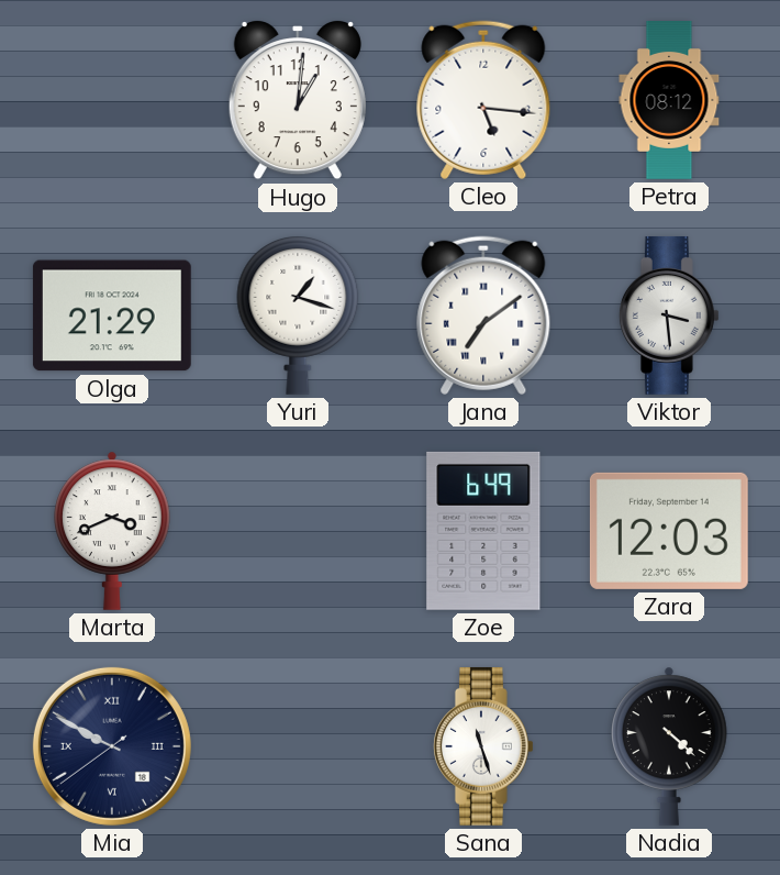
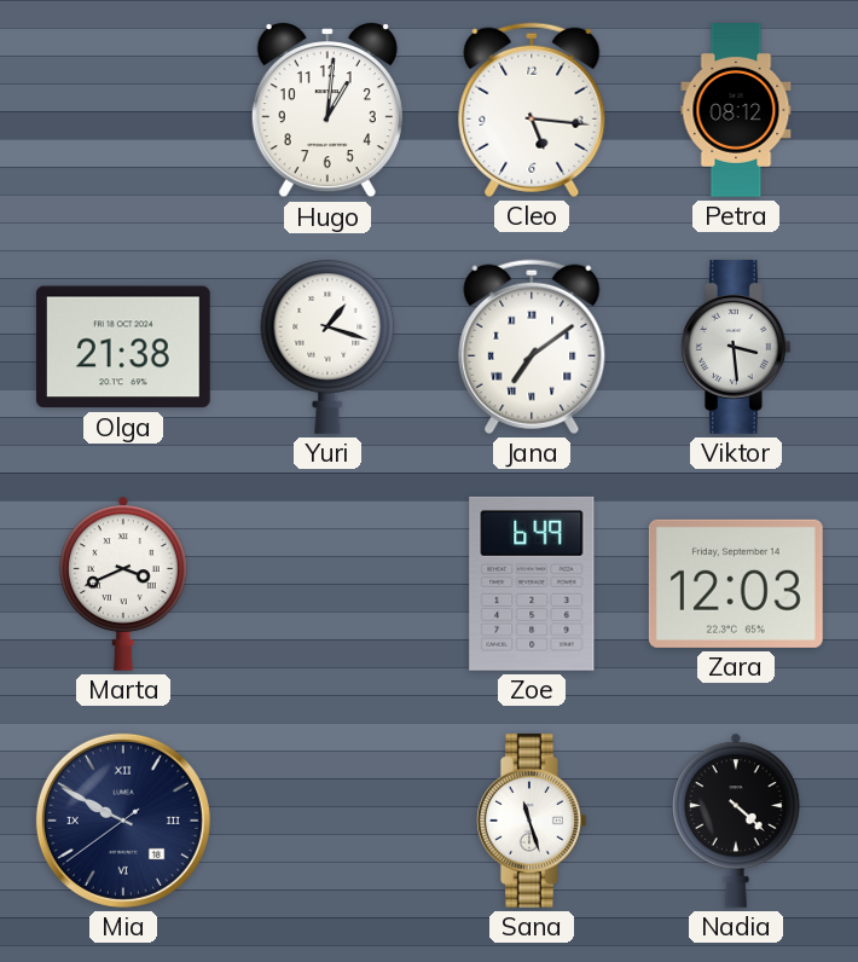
Olga: 21:29 -> 21:38
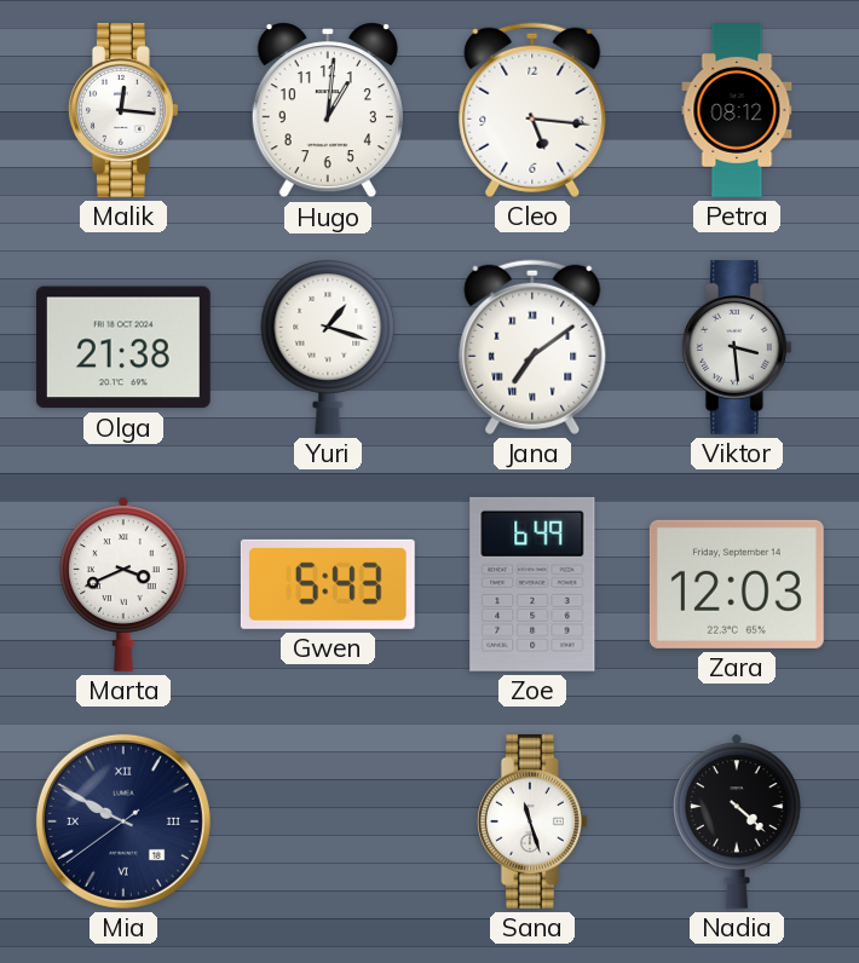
Malik: none -> 12:16
Gwen: none -> 5:43
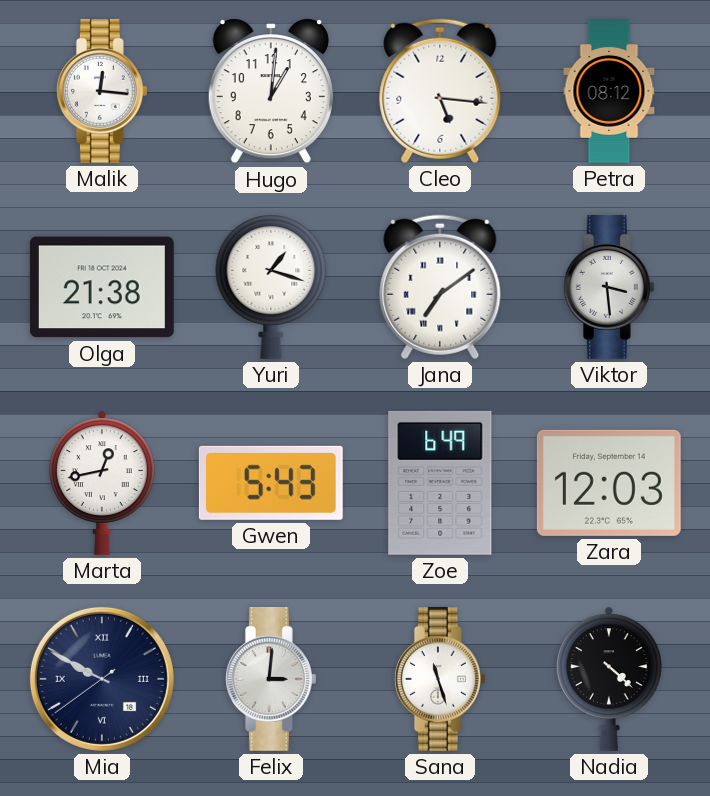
Marta: 3:41 -> 12:43
Felix: none -> 3:01
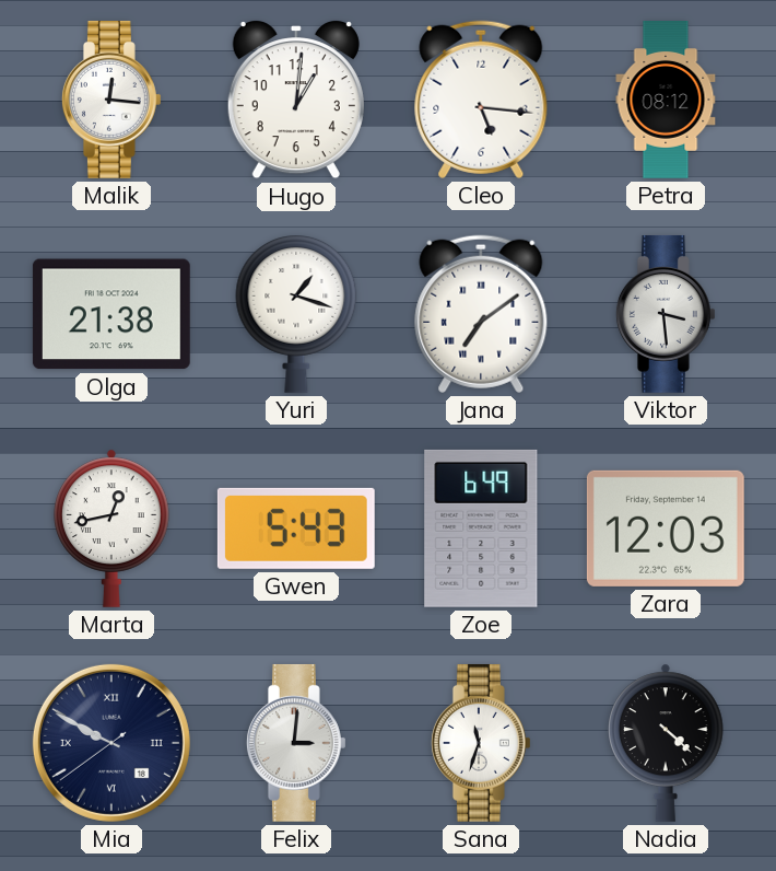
Sana: 11:27 -> 11:33
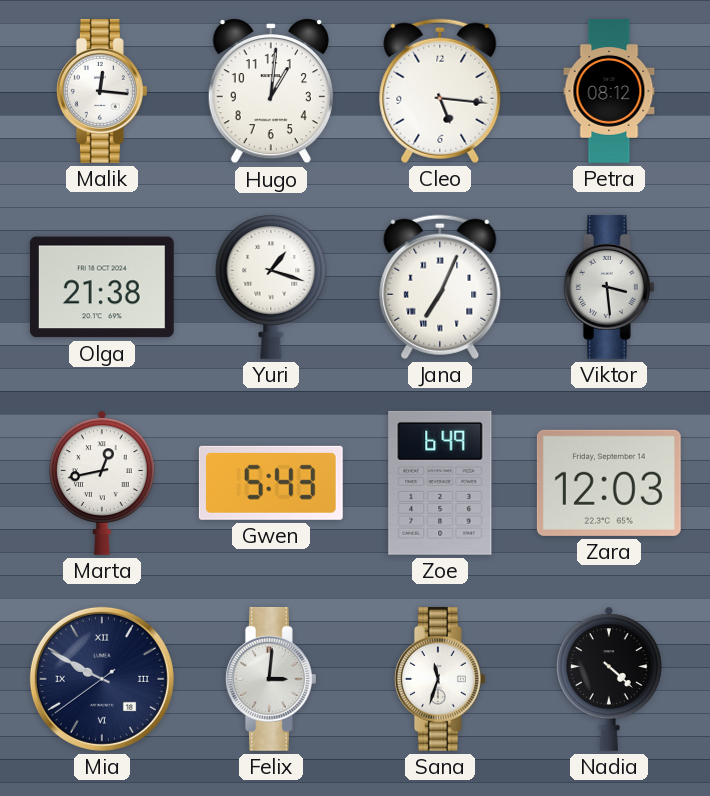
Jana: 7:09 -> 7:04
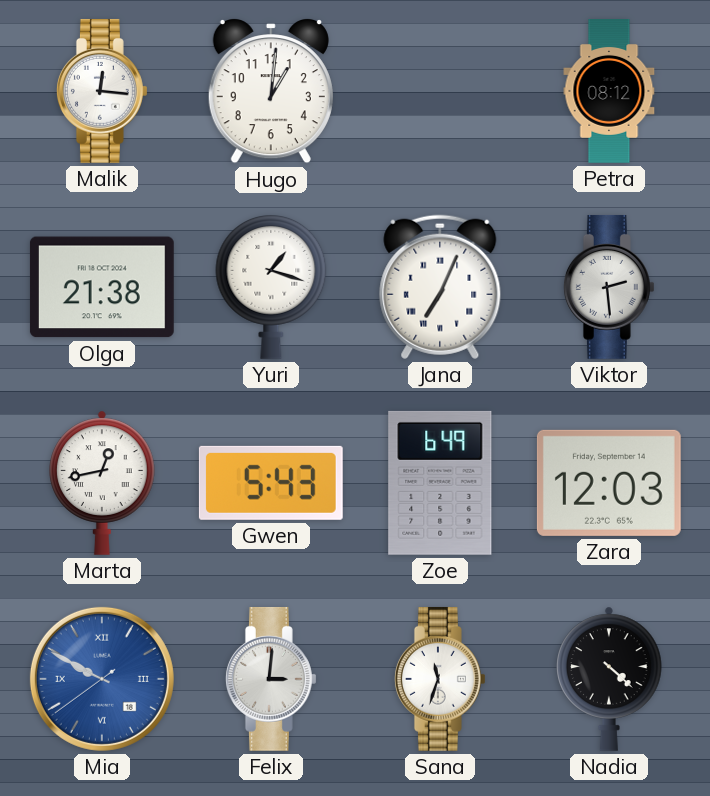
Cleo: 5:16 -> none
Viktor: 3:29 -> 2:29
Mia dial: navy -> blue
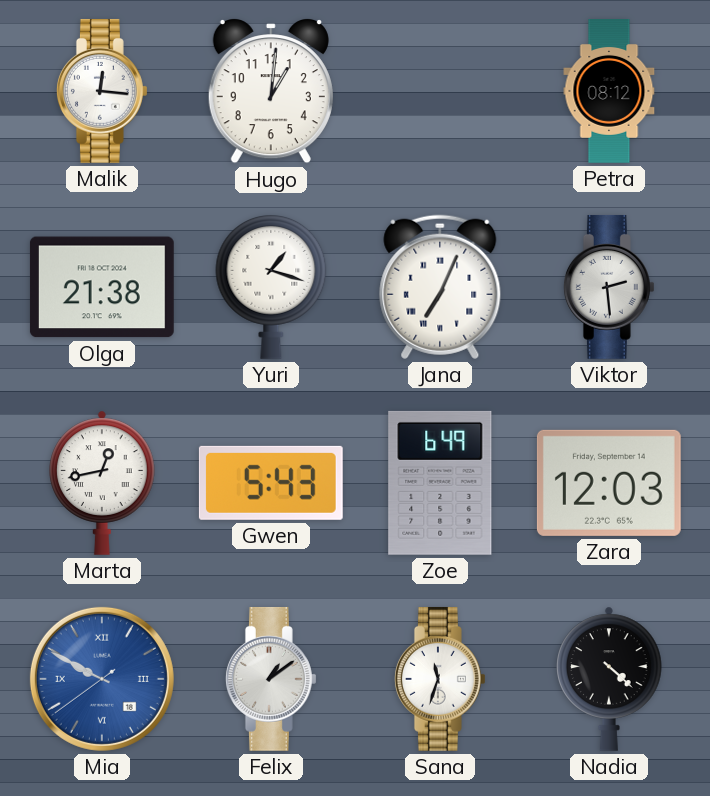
Felix: 3:01 -> 1:09
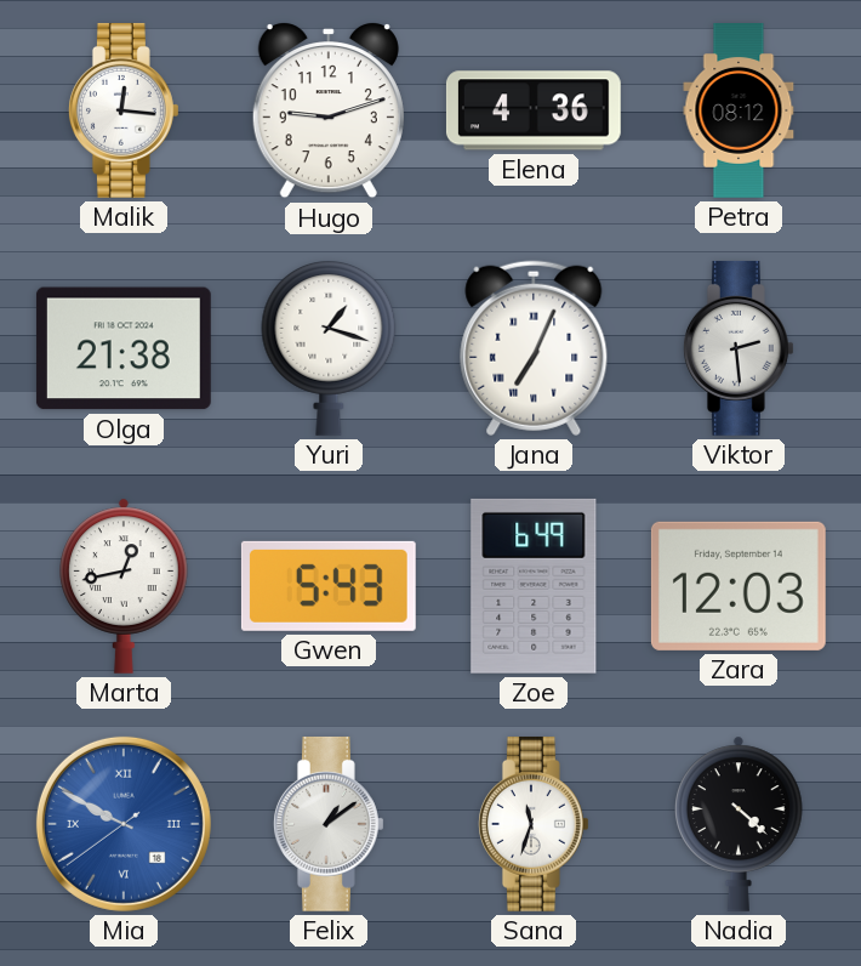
Hugo: 1:01 -> 9:12
Elena: none -> 4:36
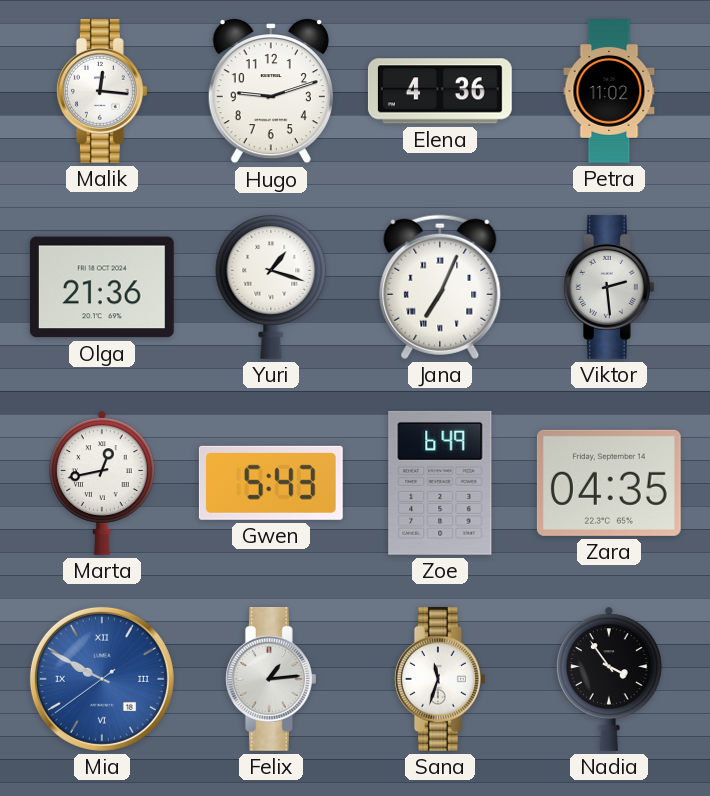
Petra: 08:12 -> 11:02
Olga: 21:38 -> 21:36
Zara: 12:03 -> 04:35
Felix: 1:09 -> 1:14
Nadia: 4:22 -> 3:54
